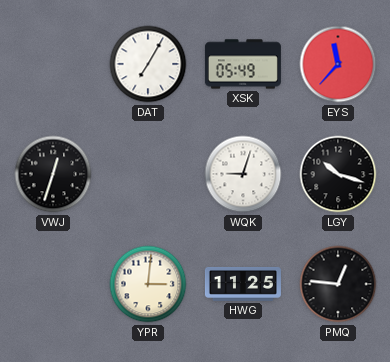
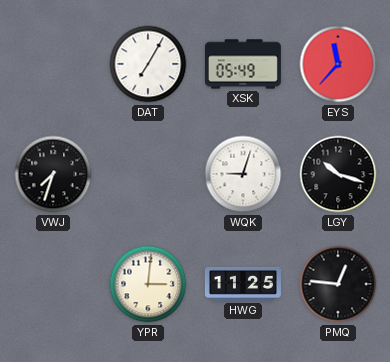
VWJ: 12:33 -> 7:33
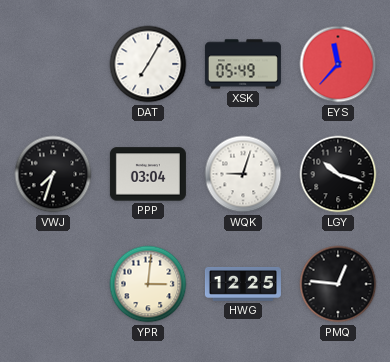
PPP: none -> 03:04
HWG: 11:25 -> 12:25
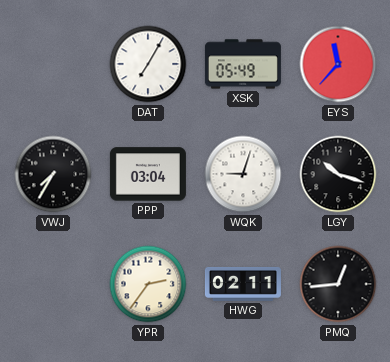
VWJ: 7:33 -> 7:35
YPR: 3:01 -> 2:36
HWG: 12:25 -> 02:11
PMQ: 12:46 -> 12:44
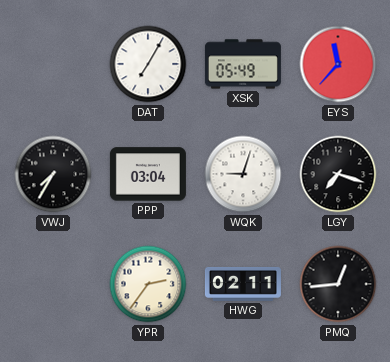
LGY: 10:18 -> 7:18
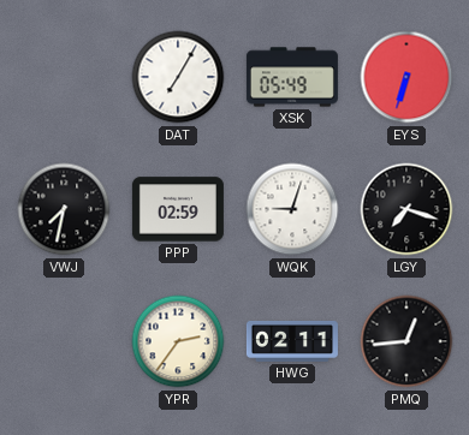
EYS: 11:37 -> 6:33
VWJ: 7:35 -> 7:32
PPP: 03:04 -> 02:59
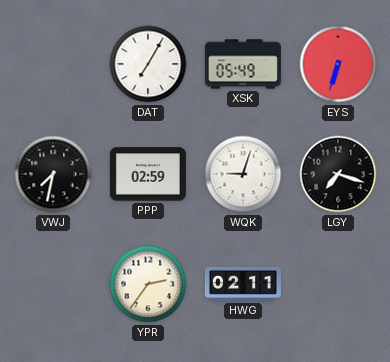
PMQ: 12:44 -> none
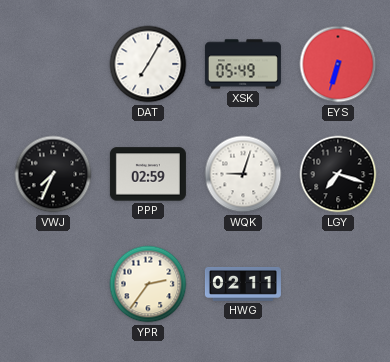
VWJ: 7:32 -> 7:34
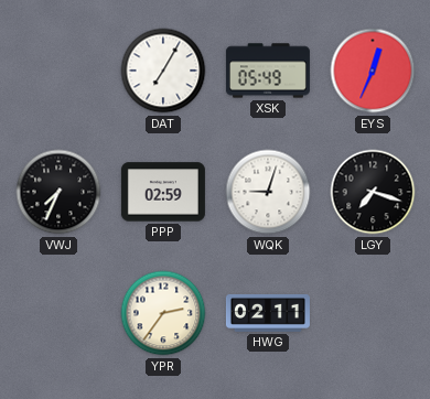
EYS: 6:33 -> 12:34
